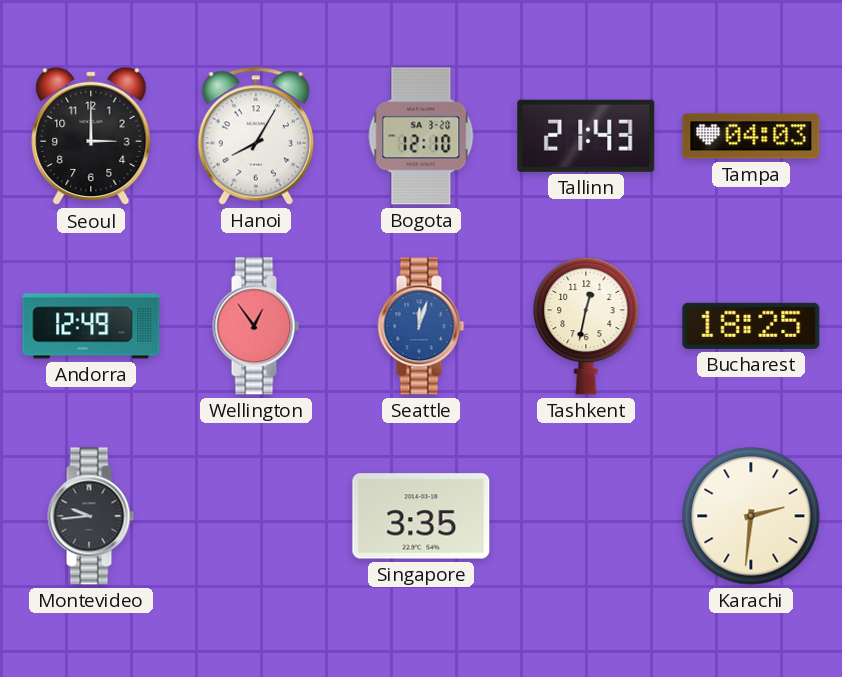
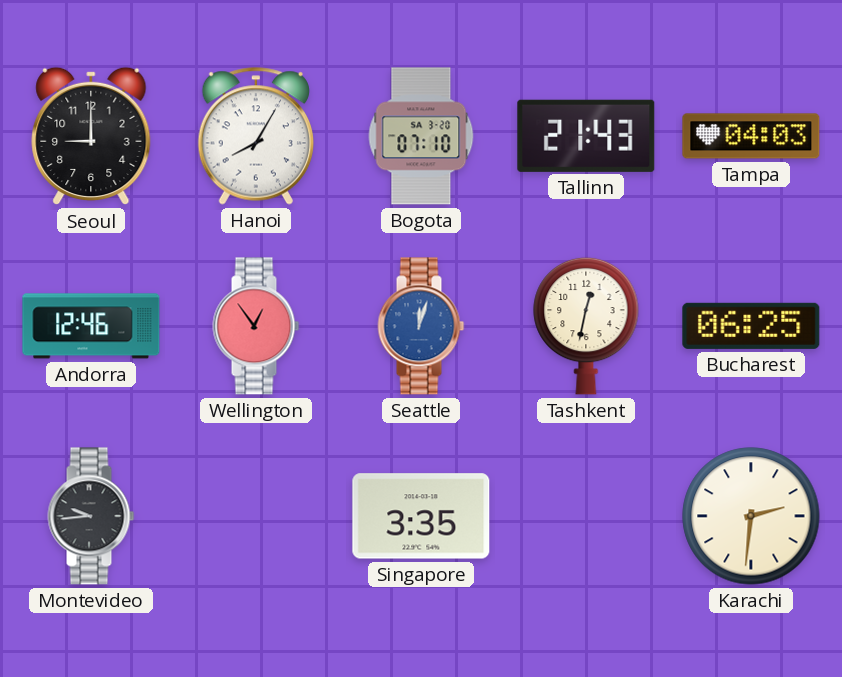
Seoul: 3:00 -> 9:00
Bogota: 12:10 -> 07:10
Andorra: 12:49 -> 12:46
Bucharest: 18:25 -> 06:25
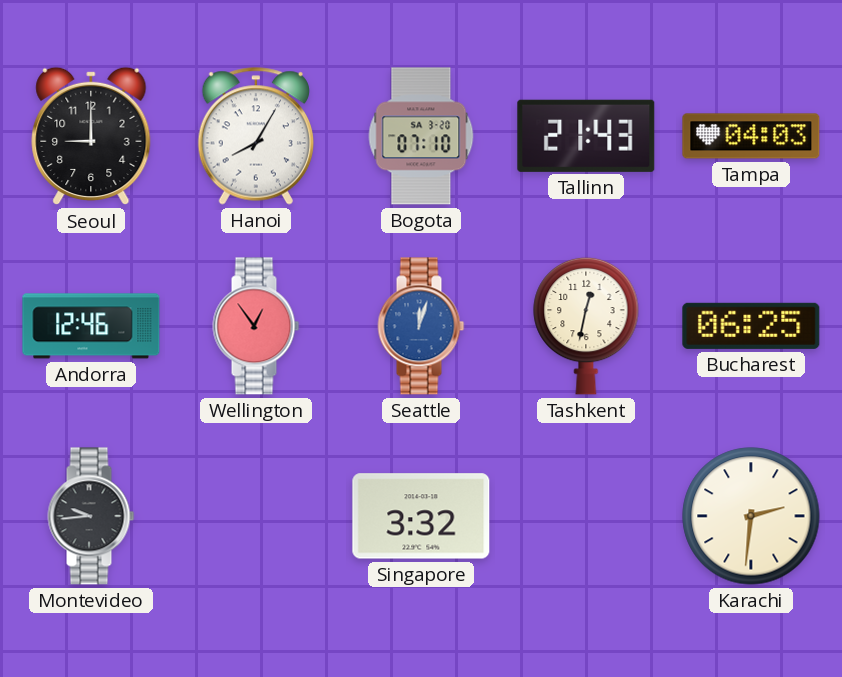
Singapore: 3:35 -> 3:32
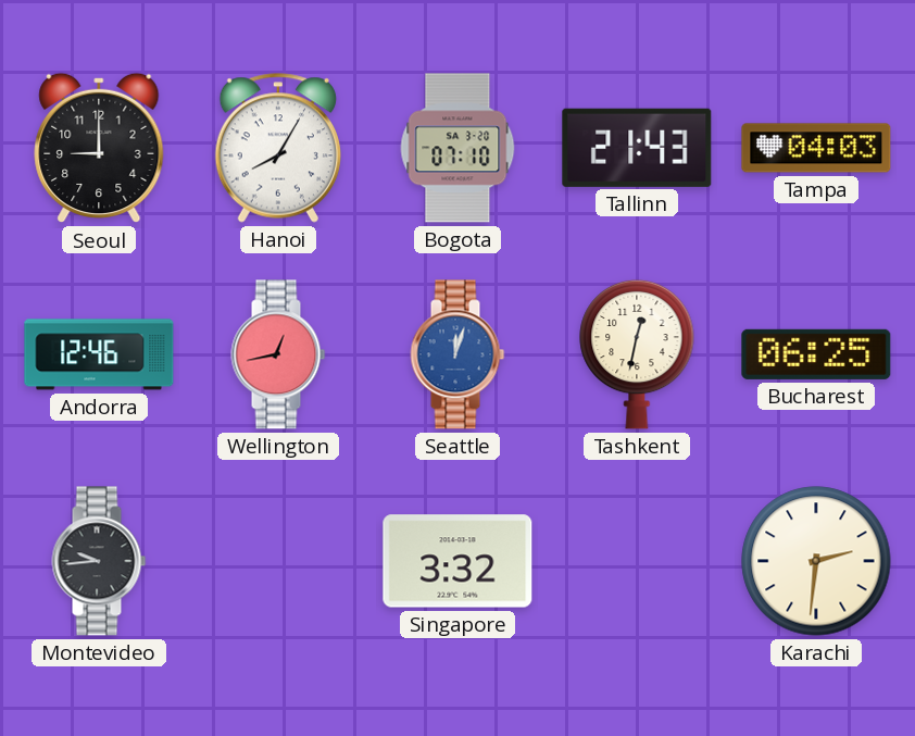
Wellington: 12:54 -> 12:43
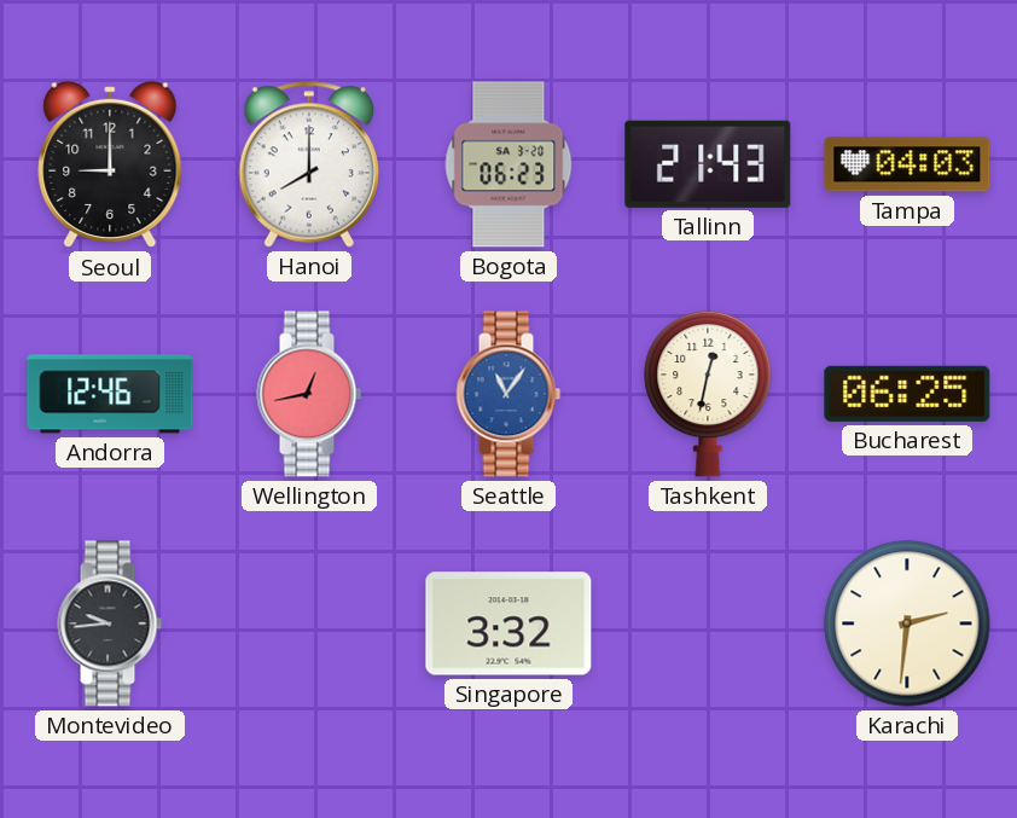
Hanoi: 8:05 -> 8:00
Bogota: 07:10 -> 06:23
Seattle: 12:03 -> 11:06
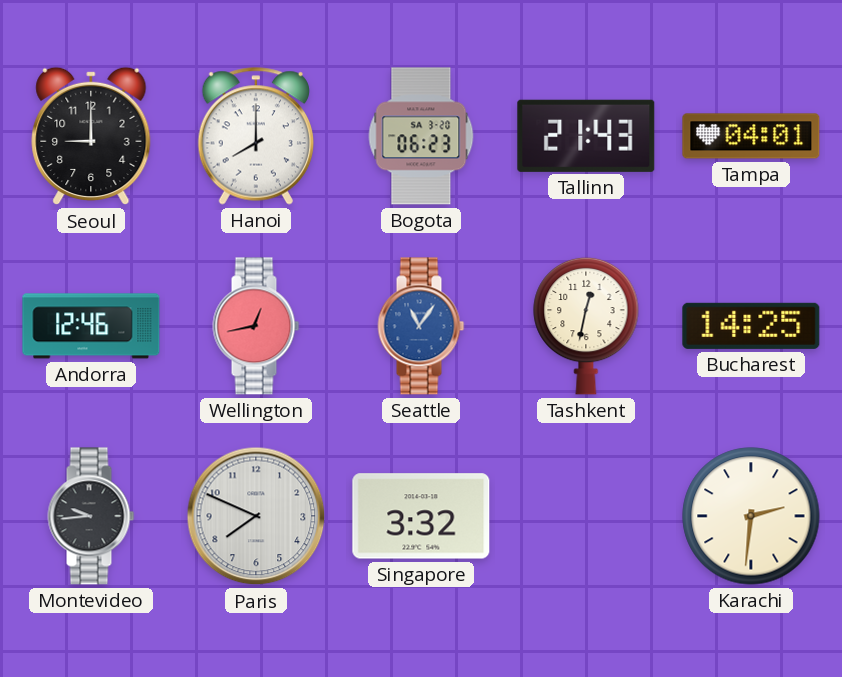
Tampa: 04:03 -> 04:01
Bucharest: 06:25 -> 14:25
Paris: none -> 7:49
